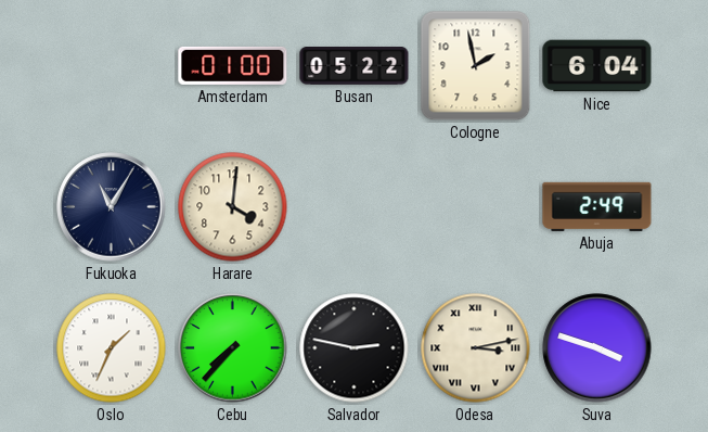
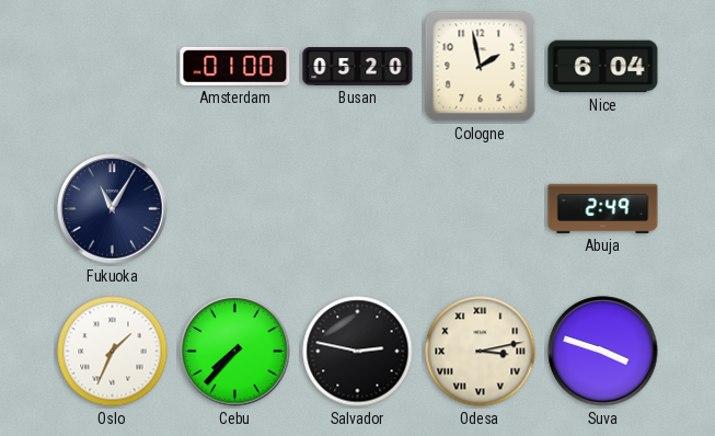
Busan: 05:22 -> 05:20
Harare: 4:01 -> none
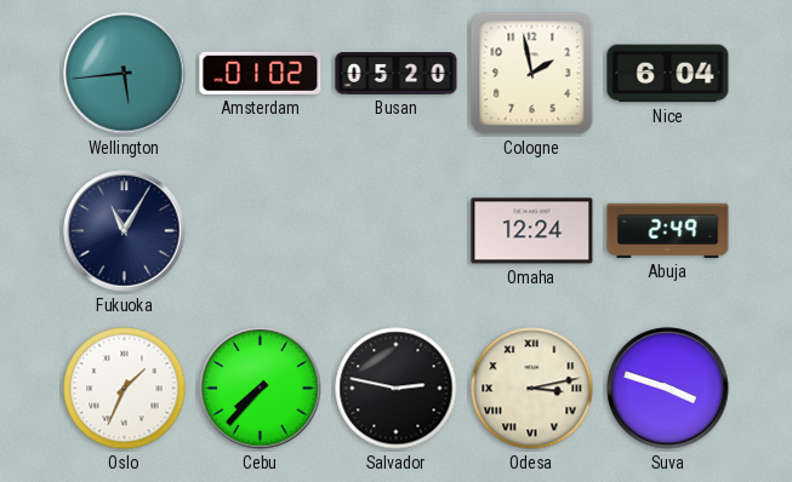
Wellington: none -> 5:44
Amsterdam: 01:00 -> 01:02
Omaha: none -> 12:24
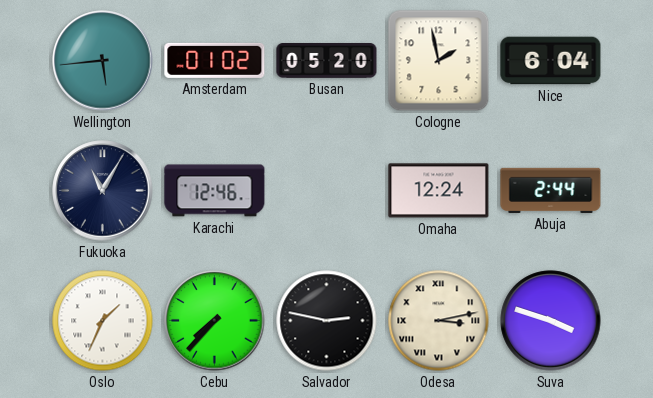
Karachi: none -> 12:46
Abuja: 2:49 -> 2:44
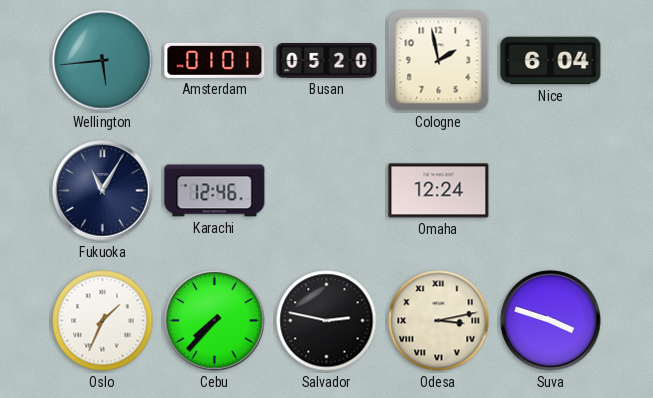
Amsterdam: 01:02 -> 01:01
Abuja: 2:44 -> none
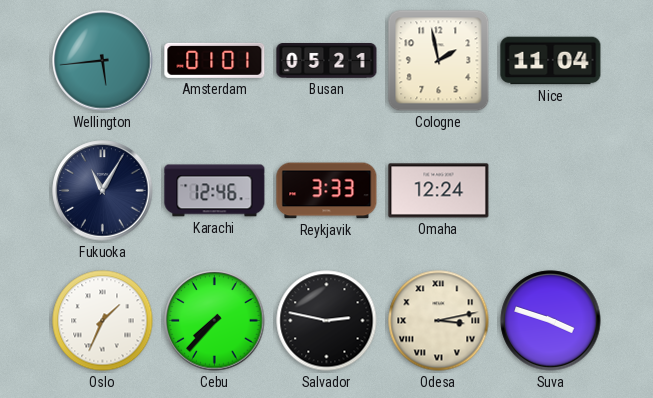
Busan: 05:20 -> 05:21
Nice: 6:04 -> 11:04
Reykjavik: none -> 3:33
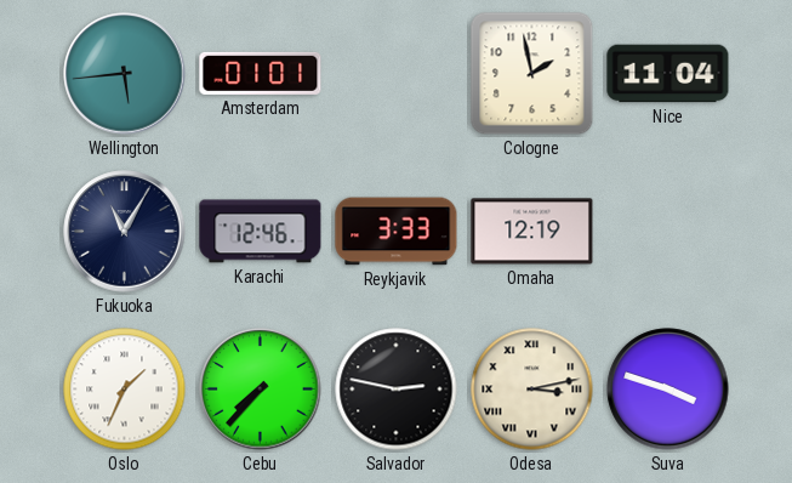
Busan: 05:21 -> none
Omaha: 12:24 -> 12:19
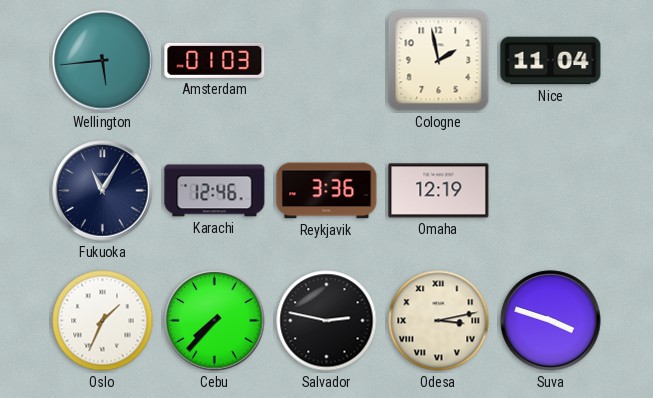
Amsterdam: 01:01 -> 01:03
Reykjavik: 3:33 -> 3:36
